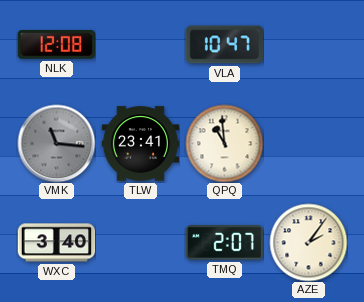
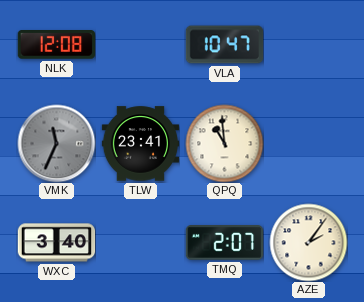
VMK: 11:16 -> 11:34
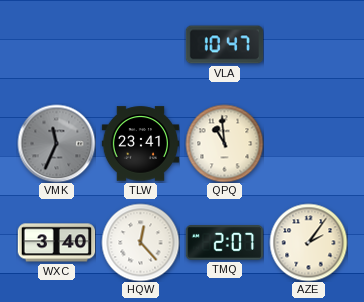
NLK: 12:08 -> none
HQW: none -> 12:23
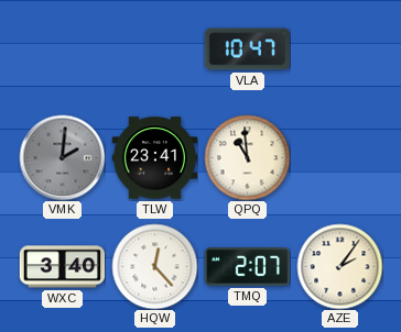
VMK: 11:34 -> 2:01
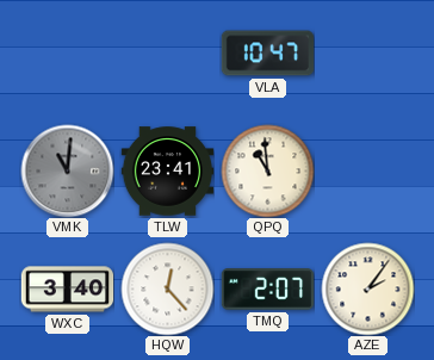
VMK: 2:01 -> 11:01
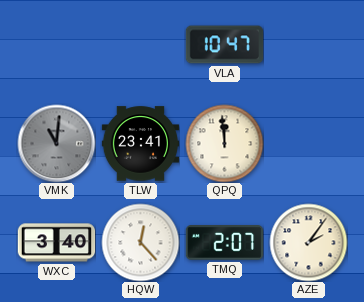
QPQ: 10:59 -> 11:59
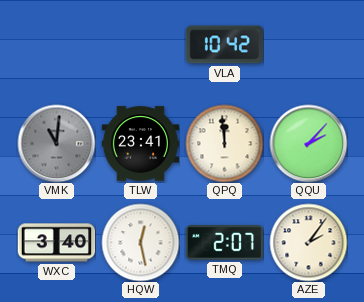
VLA: 10:47 -> 10:42
QQU: none -> 2:07
HQW: 12:23 -> 12:28
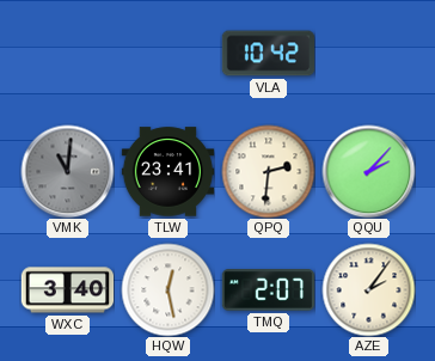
QPQ: 11:59 -> 2:31
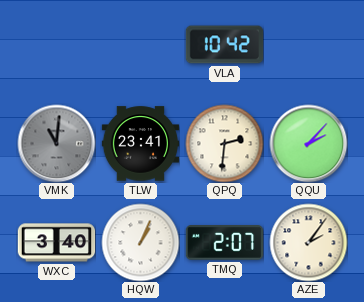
HQW: 12:28 -> 1:04
